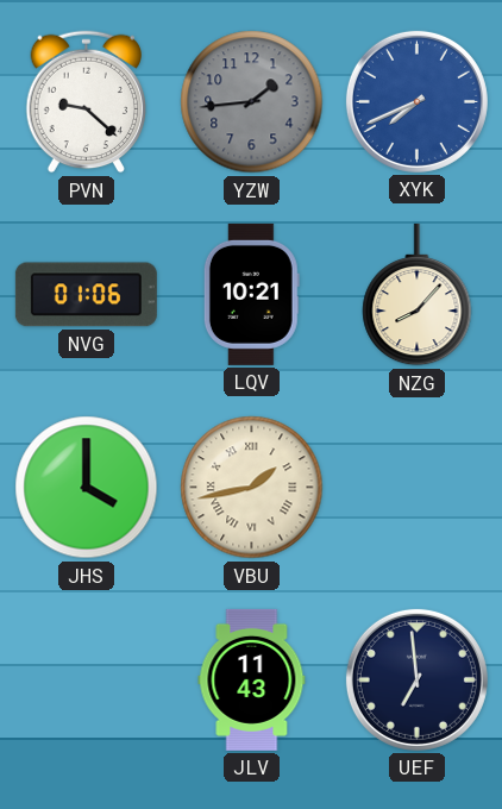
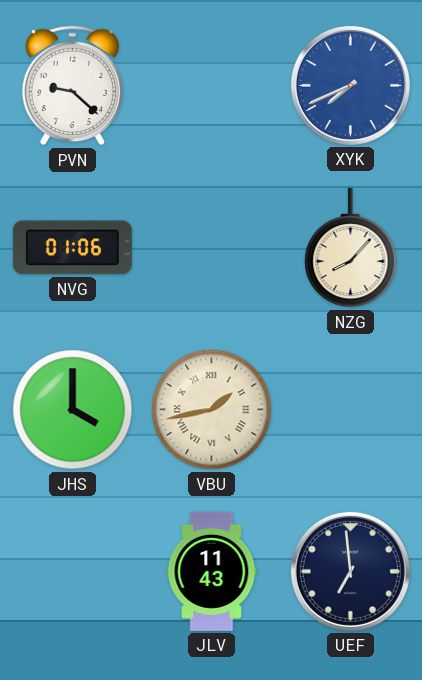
YZW: 1:44 -> none
LQV: 10:21 -> none
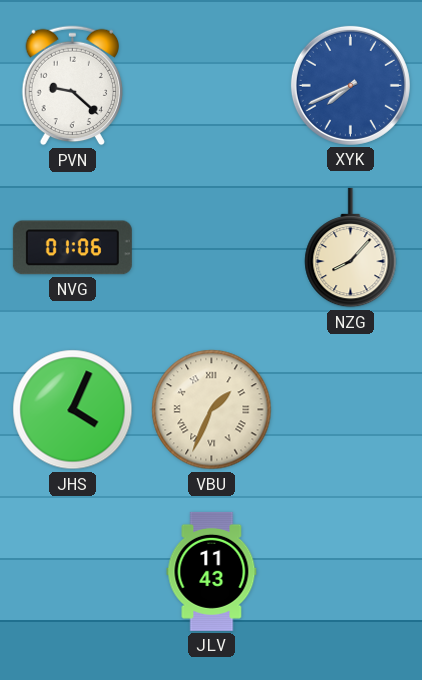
JHS: 4:00 -> 4:04
VBU: 1:43 -> 1:34
UEF: 6:59 -> none
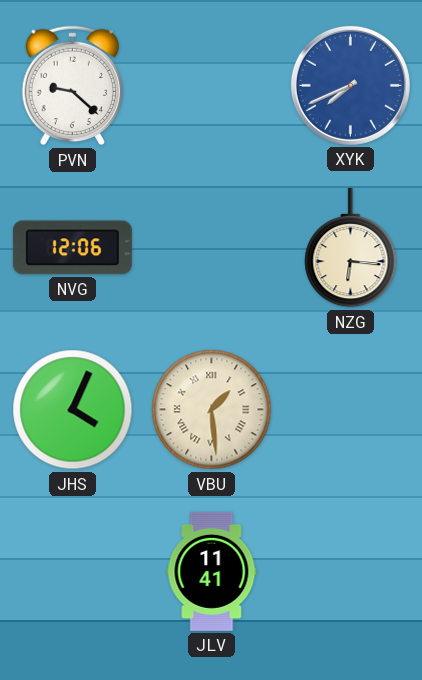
NVG: 01:06 -> 12:06
NZG: 8:07 -> 6:16
VBU: 1:34 -> 1:29
JLV: 11:43 -> 11:41
